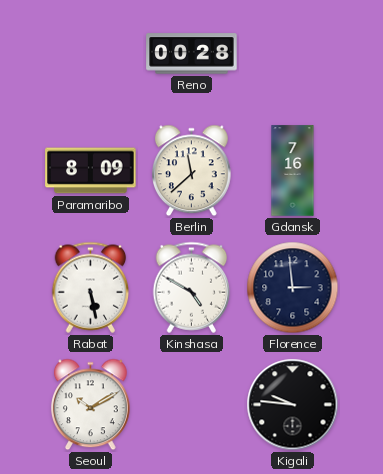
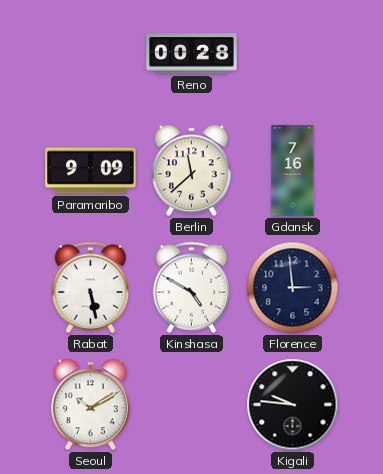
Paramaribo: 8:09 -> 9:09
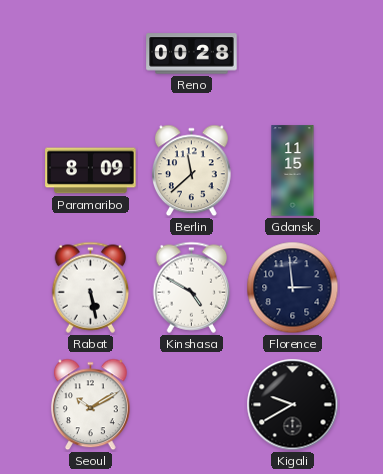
Paramaribo: 9:09 -> 8:09
Gdansk: 7:16 -> 11:15
Kigali: 9:46 -> 9:40
